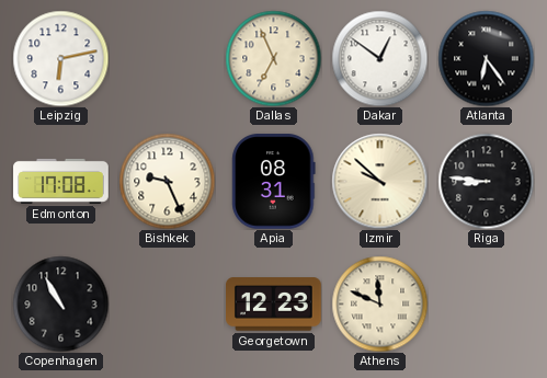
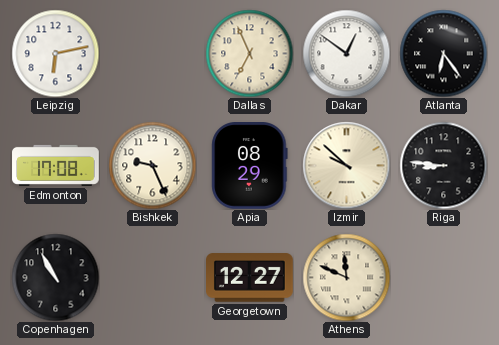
Apia: 08:31 -> 08:29
Georgetown: 12:23 -> 12:27
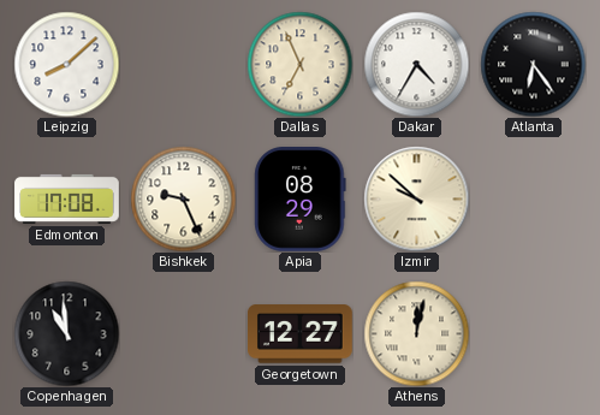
Leipzig: 6:13 -> 8:08
Dakar: 12:51 -> 4:35
Riga: 8:46 -> none
Copenhagen: 10:55 -> 10:59
Athens: 11:49 -> 12:02
